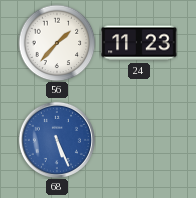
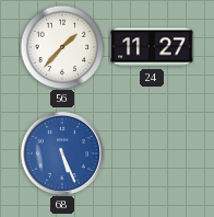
24: 11:23 -> 11:27
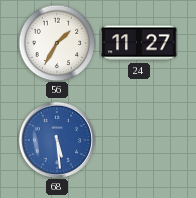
56: 1:37 -> 1:35
68: 5:26 -> 5:29
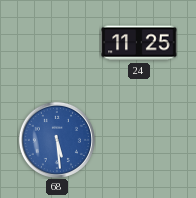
56: 1:35 -> none
24: 11:27 -> 11:25
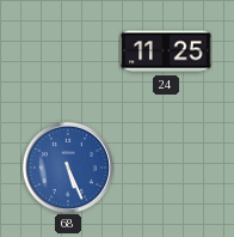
68: 5:29 -> 5:26
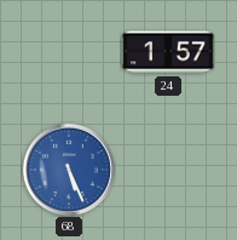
24: 11:25 -> 1:57
